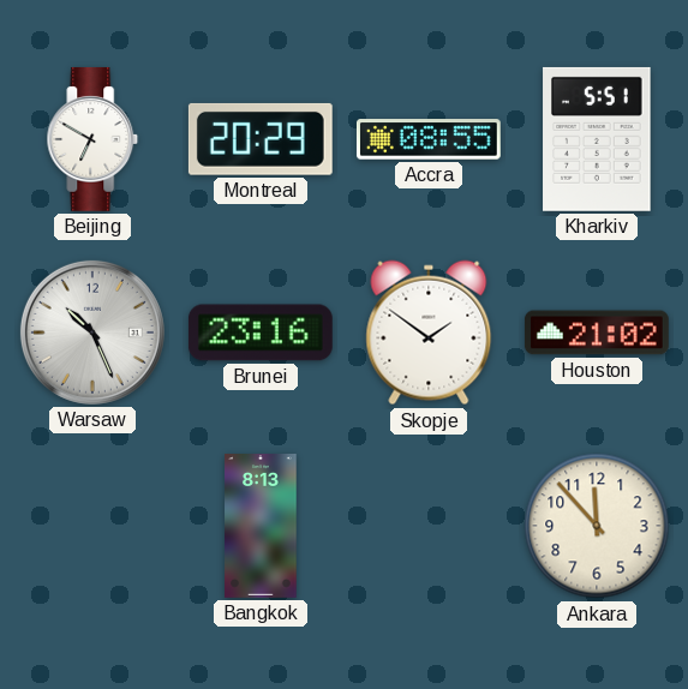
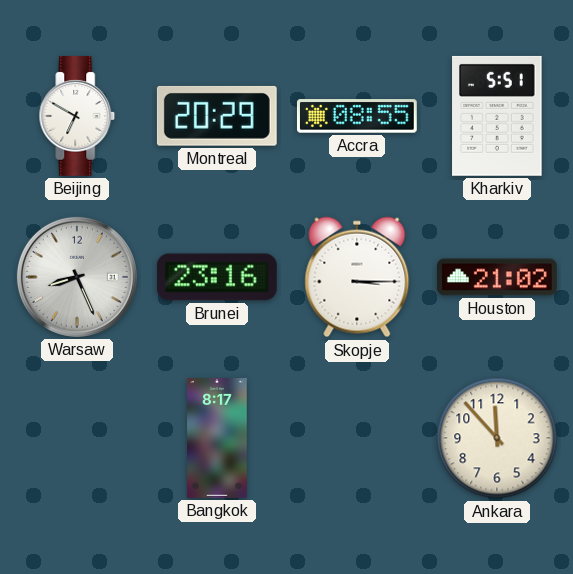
Warsaw: 10:26 -> 8:26
Skopje: 1:51 -> 3:15
Bangkok: 8:13 -> 8:17
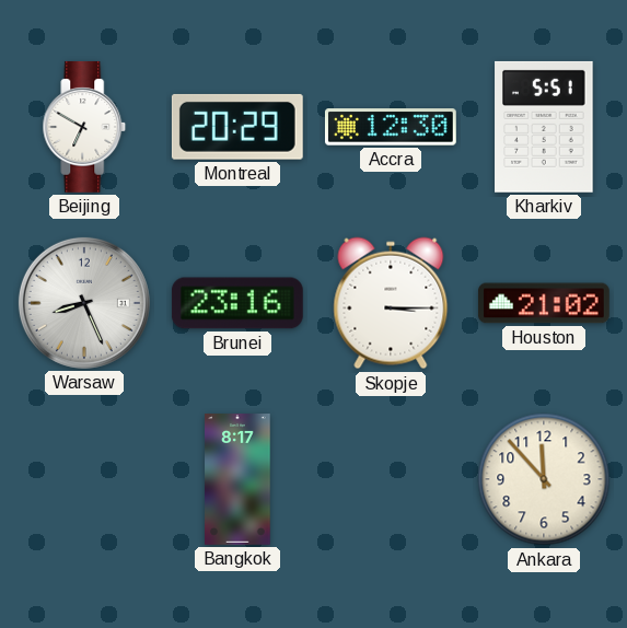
Accra: 08:55 -> 12:30
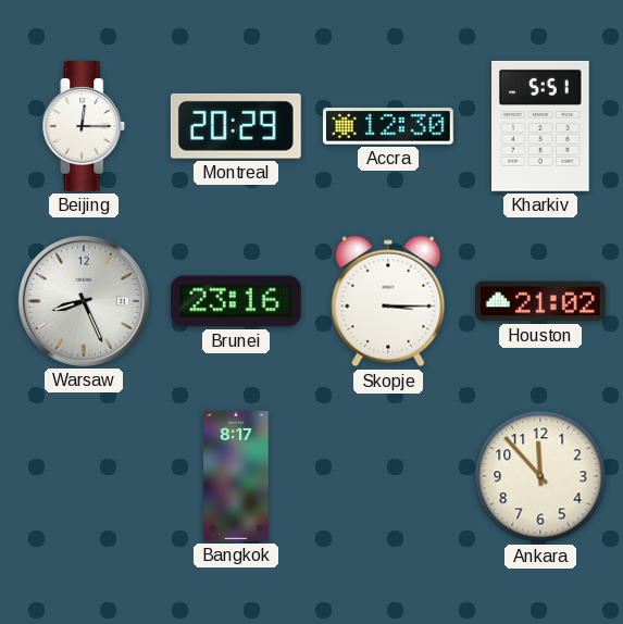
Beijing: 6:50 -> 12:15
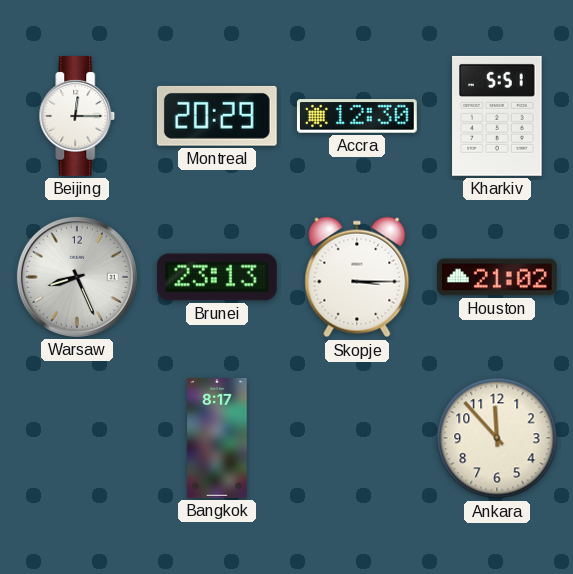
Brunei: 23:16 -> 23:13
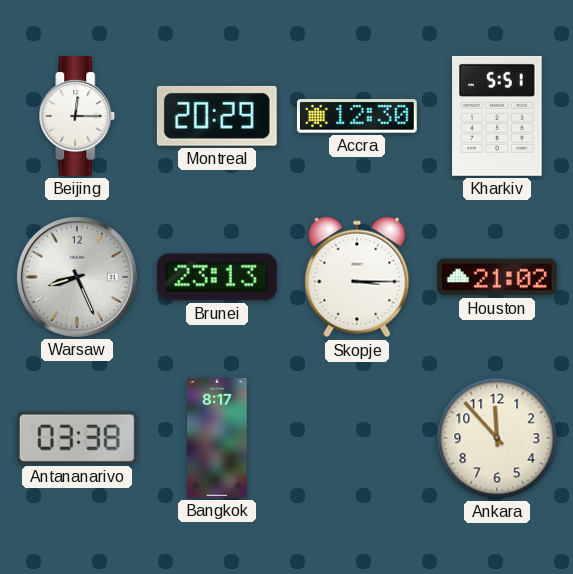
Antananarivo: none -> 03:38
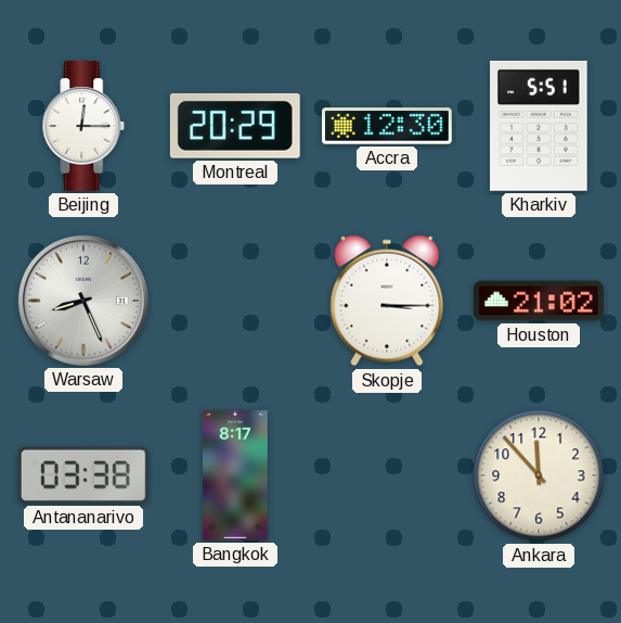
Brunei: 23:13 -> none
